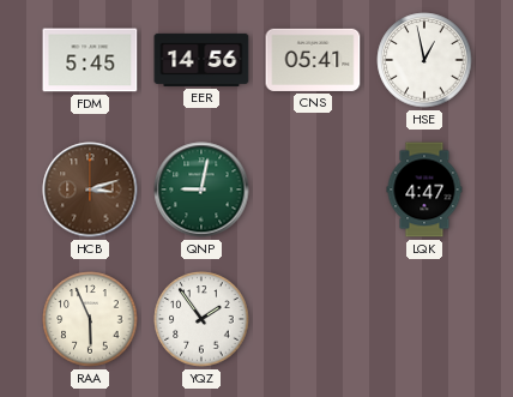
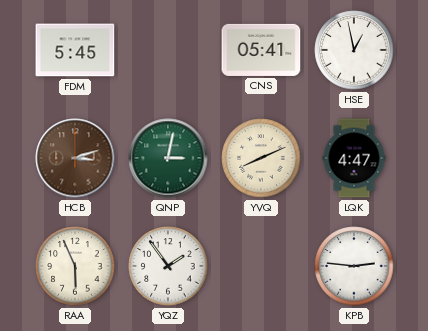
EER: 14:56 -> none
QNP: 9:02 -> 3:02
YVQ: none -> 8:11
KPB: none -> 2:46
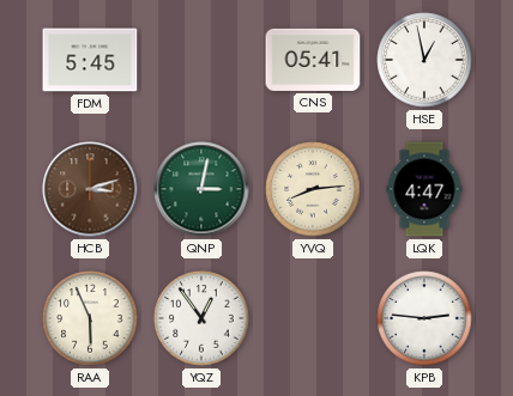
YVQ: 8:11 -> 8:14
YQZ: 1:54 -> 12:54
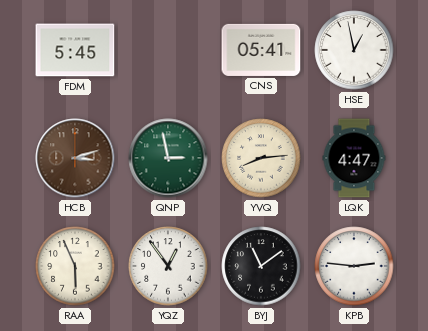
QNP: 3:02 -> 2:58
BYJ: none -> 11:09
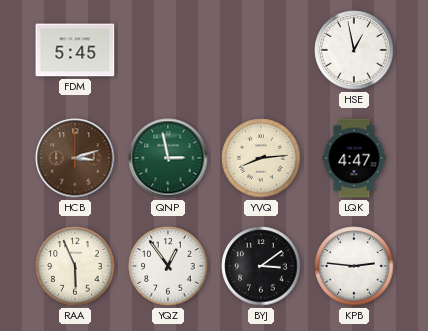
CNS: 05:41 -> none
BYJ: 11:09 -> 3:09
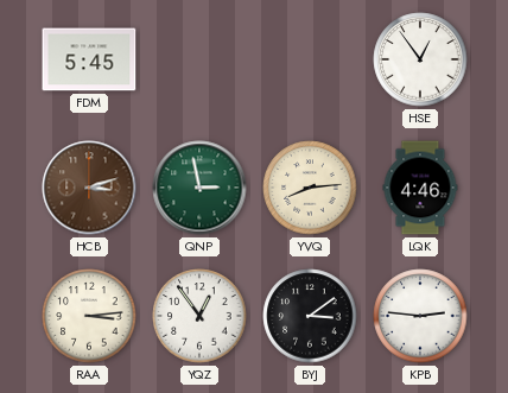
HSE: 12:58 -> 12:54
LQK: 4:47 -> 4:46
RAA: 5:56 -> 3:14
